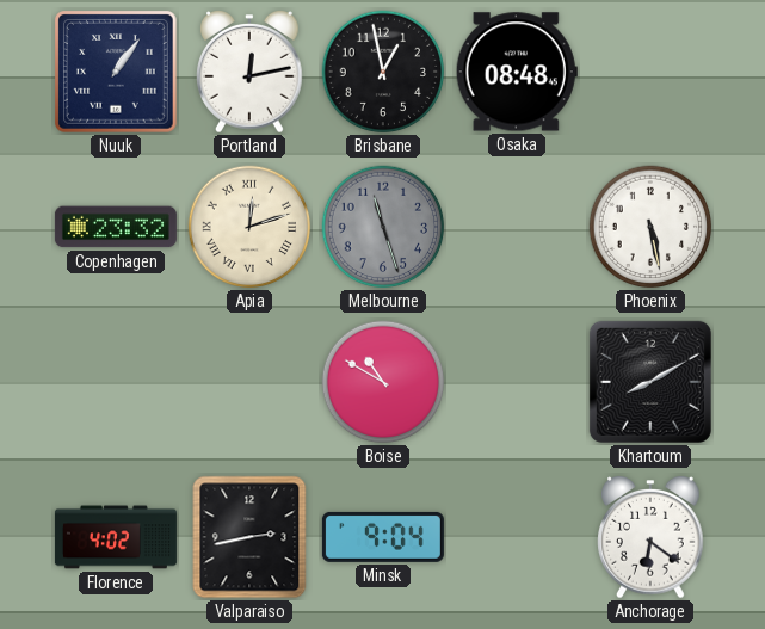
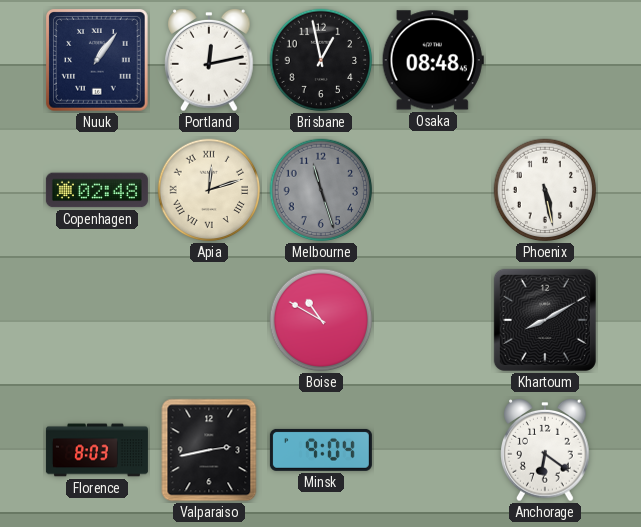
Copenhagen: 23:32 -> 02:48
Florence: 4:02 -> 8:03
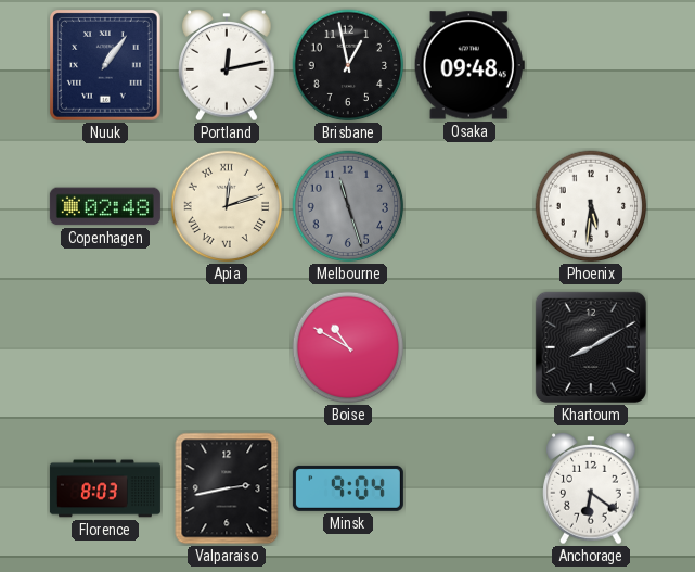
Osaka: 08:48 -> 09:48
Phoenix: 5:28 -> 5:31
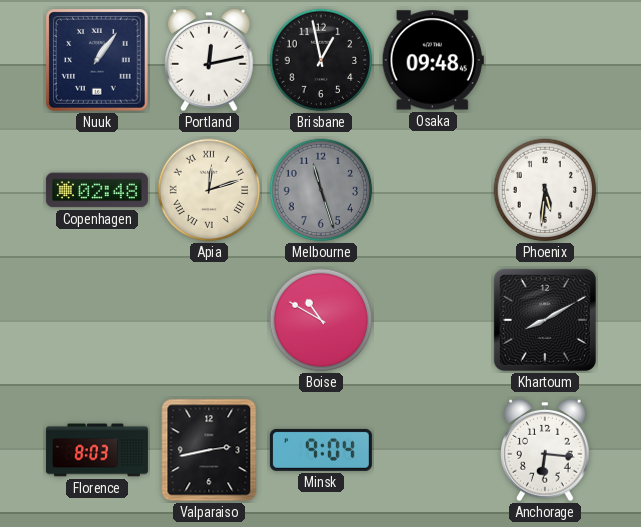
Anchorage: 6:21 -> 6:16
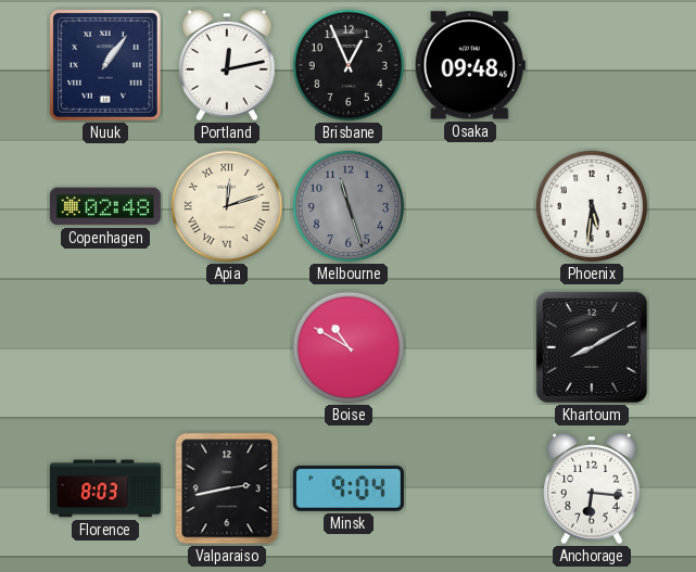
Brisbane: 12:58 -> 12:56
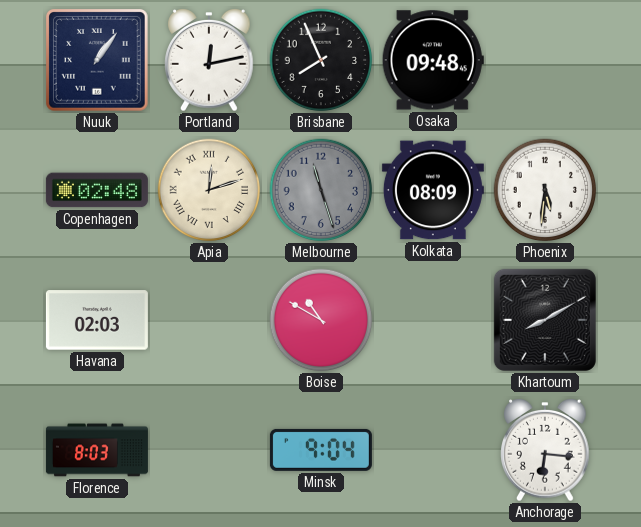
Brisbane: 12:56 -> 7:56
Kolkata: none -> 08:09
Havana: none -> 02:03
Valparaiso: 2:43 -> none
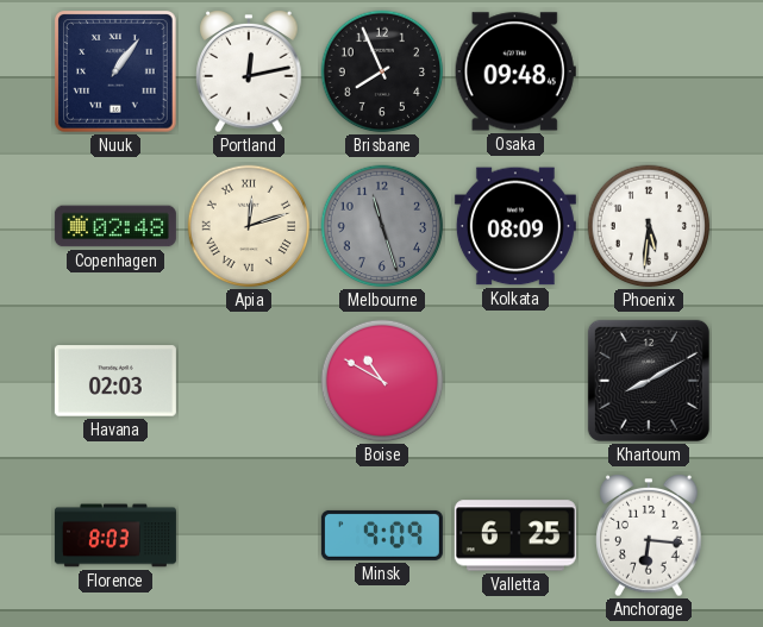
Minsk: 9:04 -> 9:09
Valletta: none -> 6:25
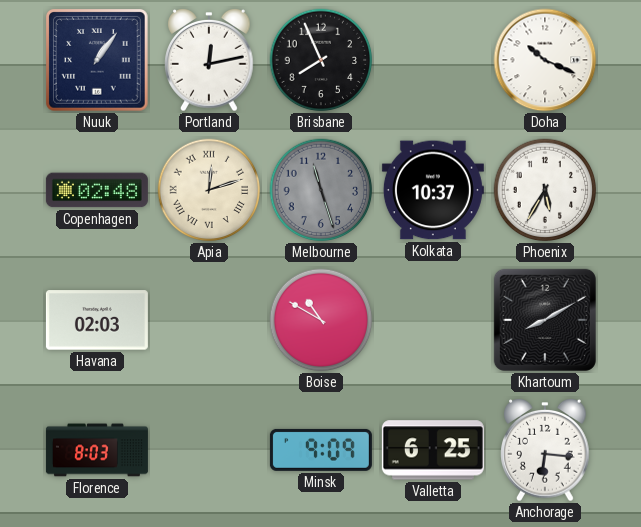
Osaka: 09:48 -> none
Doha: none -> 10:19
Kolkata: 08:09 -> 10:37
Phoenix: 5:31 -> 5:35
